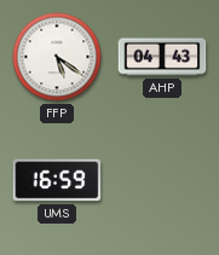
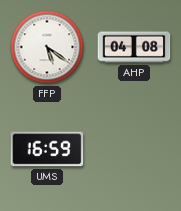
AHP: 04:43 -> 04:08
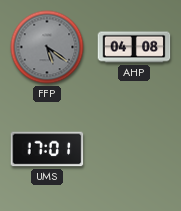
FFP dial: white -> grey
UMS: 16:59 -> 17:01
